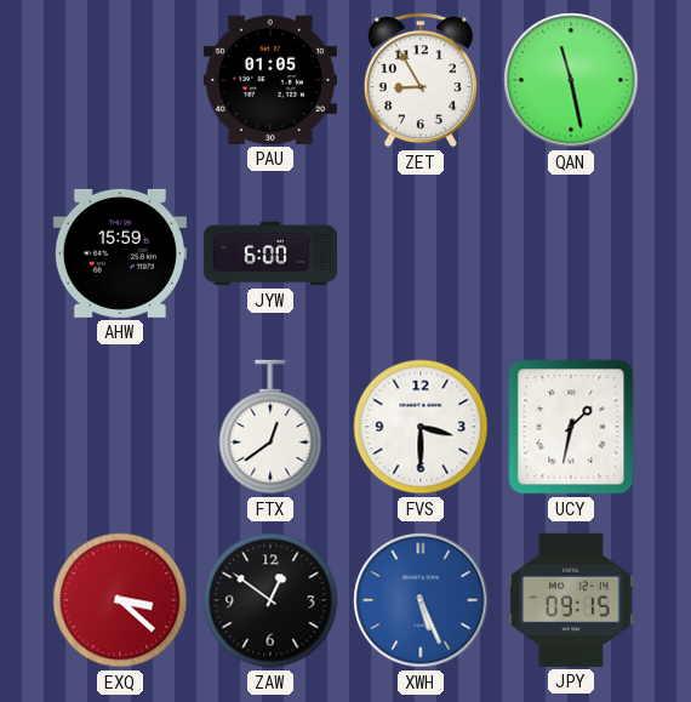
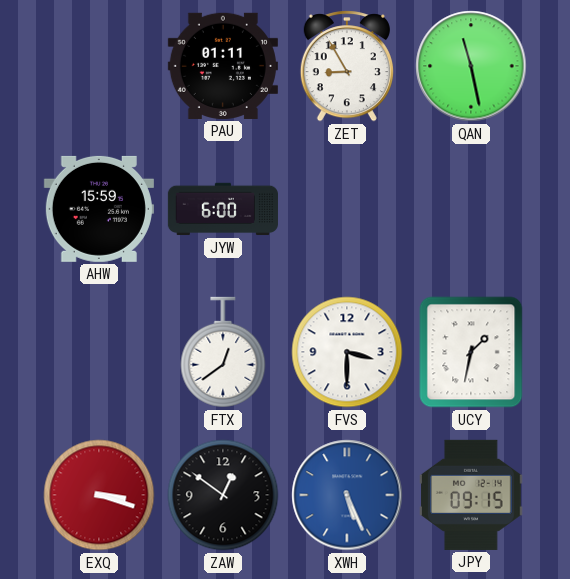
PAU: 01:05 -> 01:11
EXQ: 3:22 -> 3:18
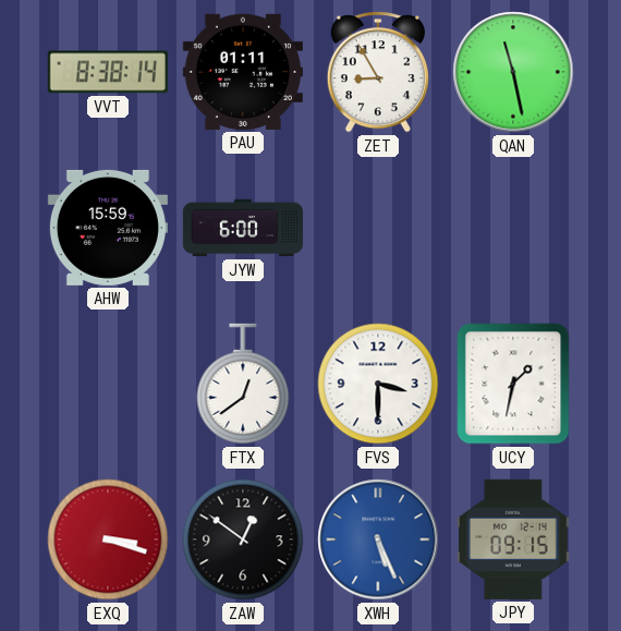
VVT: none -> 8:38
